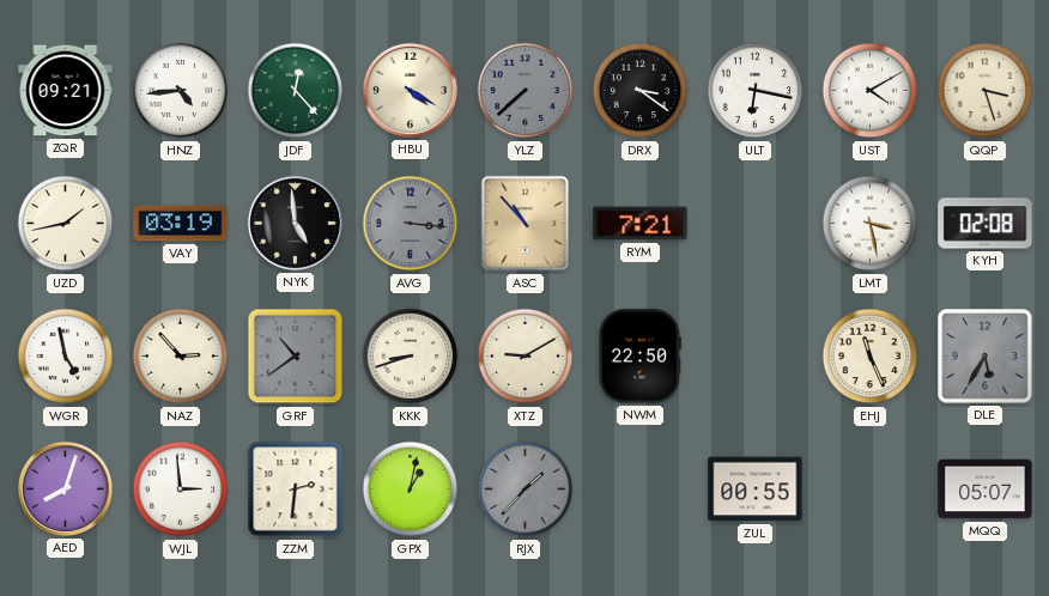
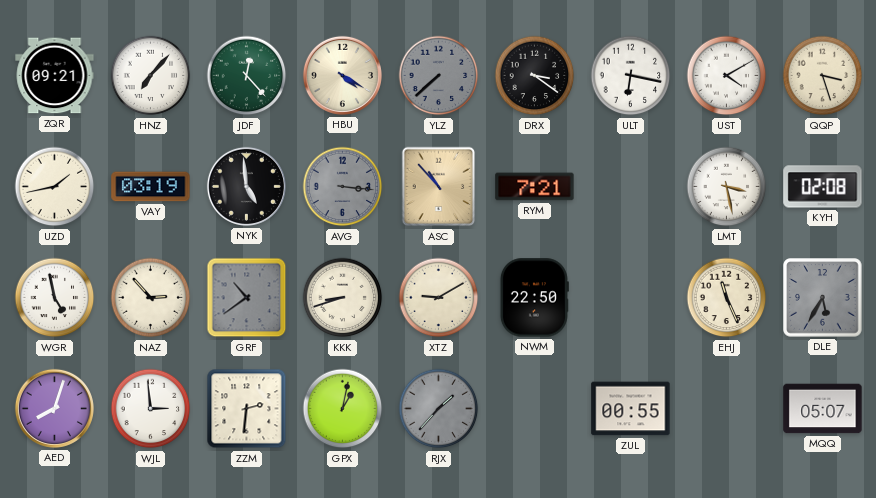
HNZ: 4:44 -> 7:07
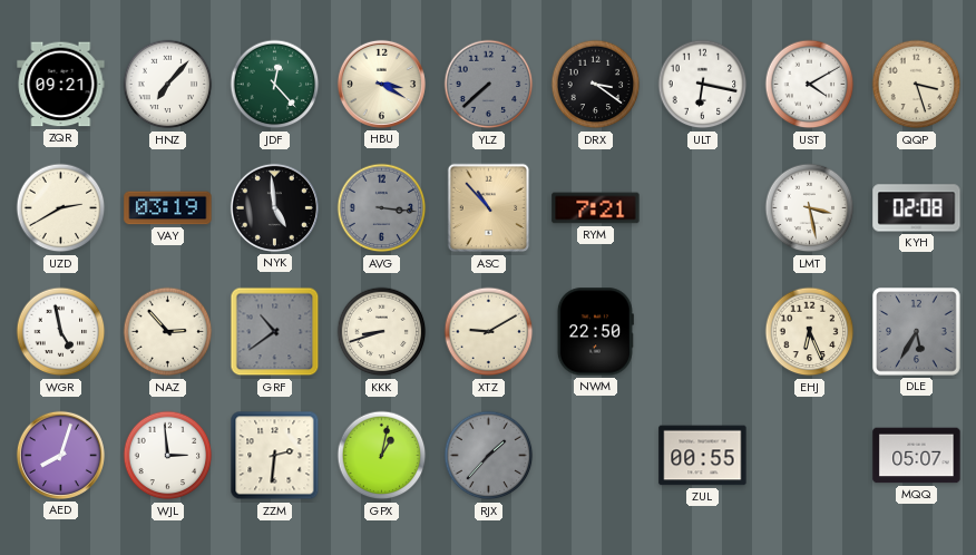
HBU: 4:20 -> 3:20
UZD: 1:43 -> 2:40
EHJ: 11:26 -> 6:26
